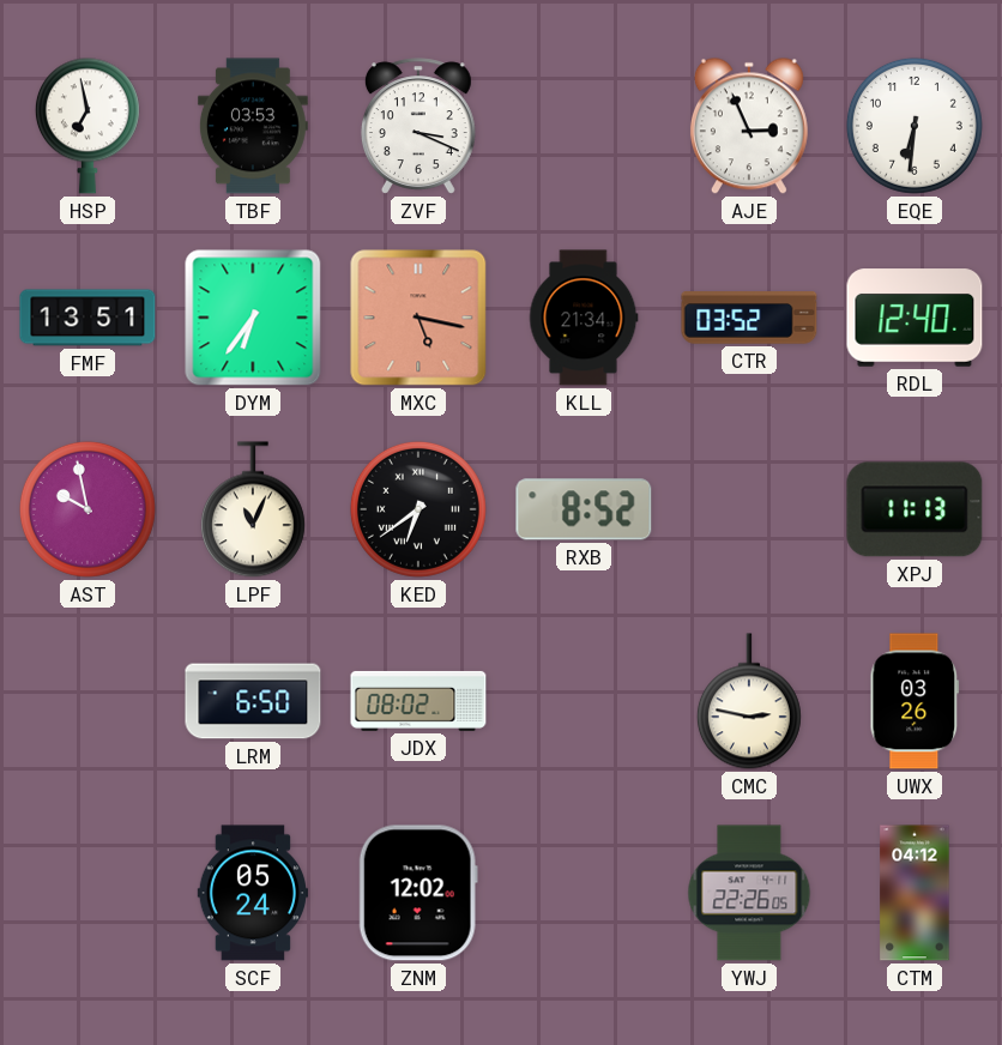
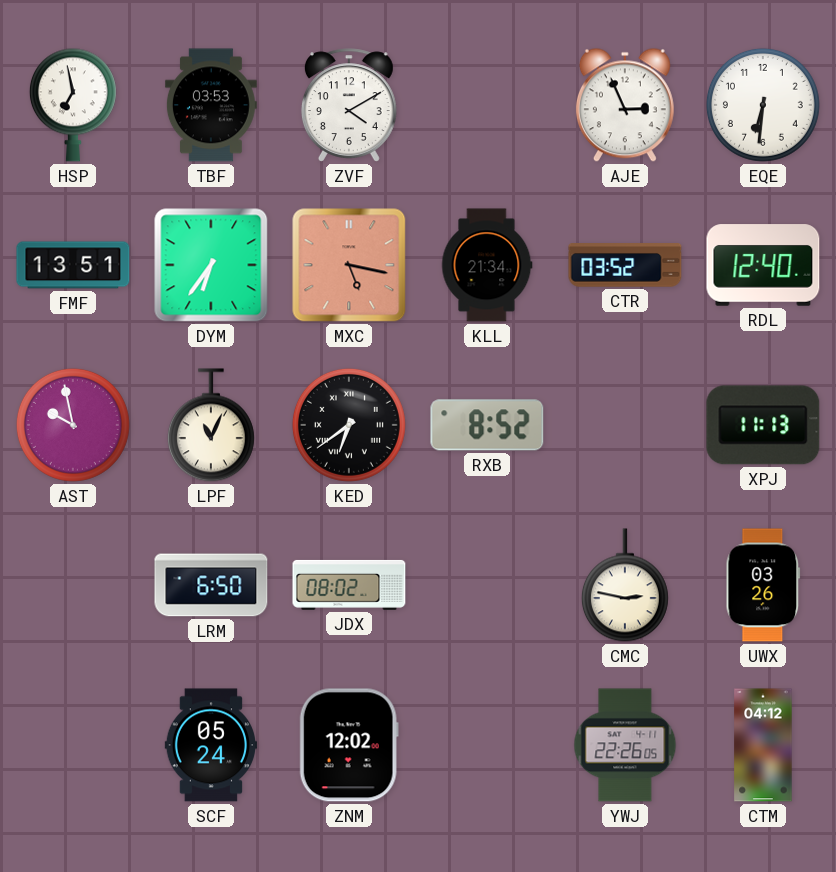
ZVF: 3:19 -> 4:10
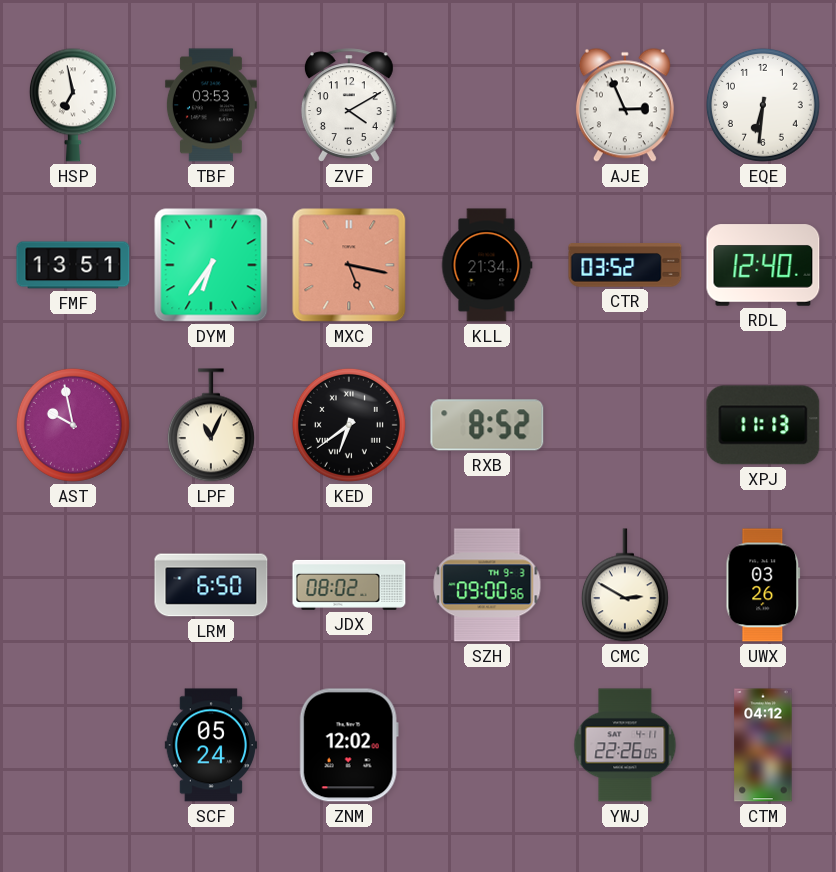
SZH: none -> 09:00
CMC: 2:47 -> 2:50
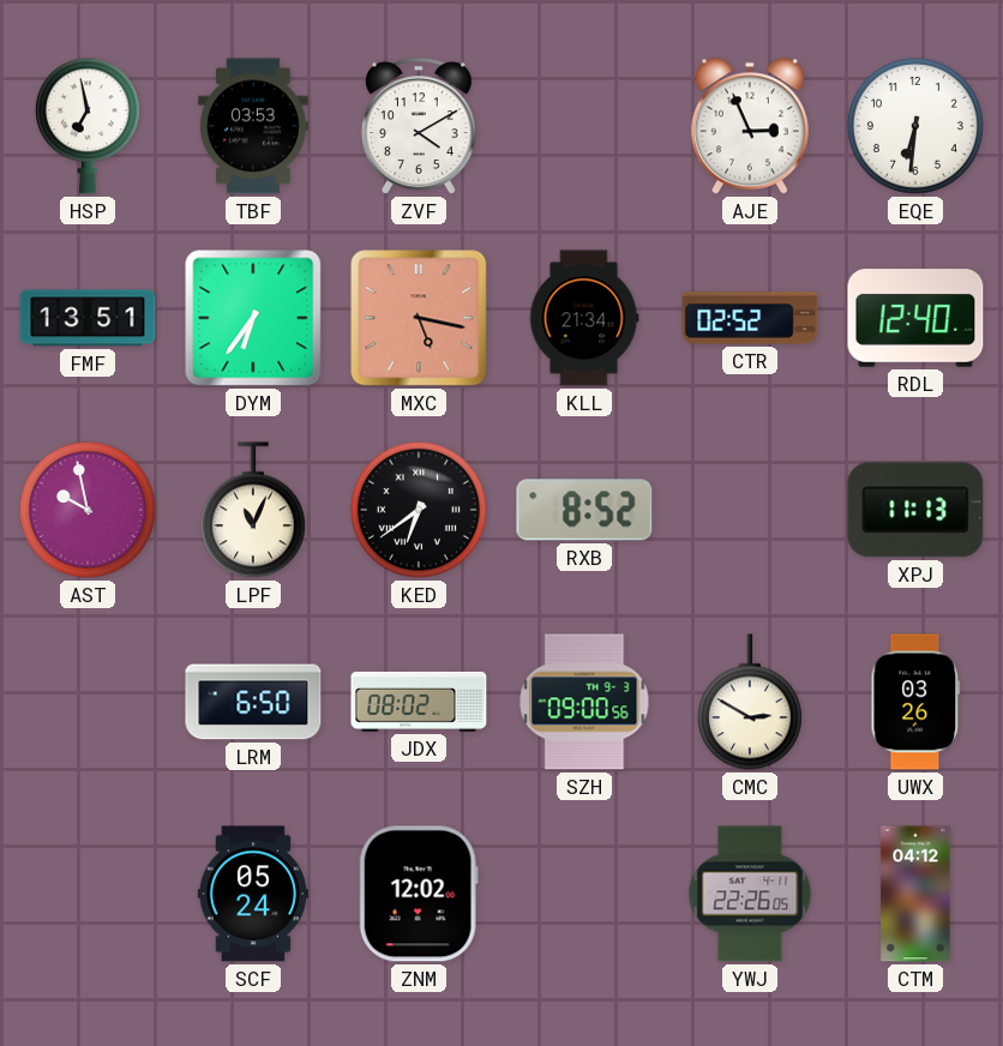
CTR: 03:52 -> 02:52
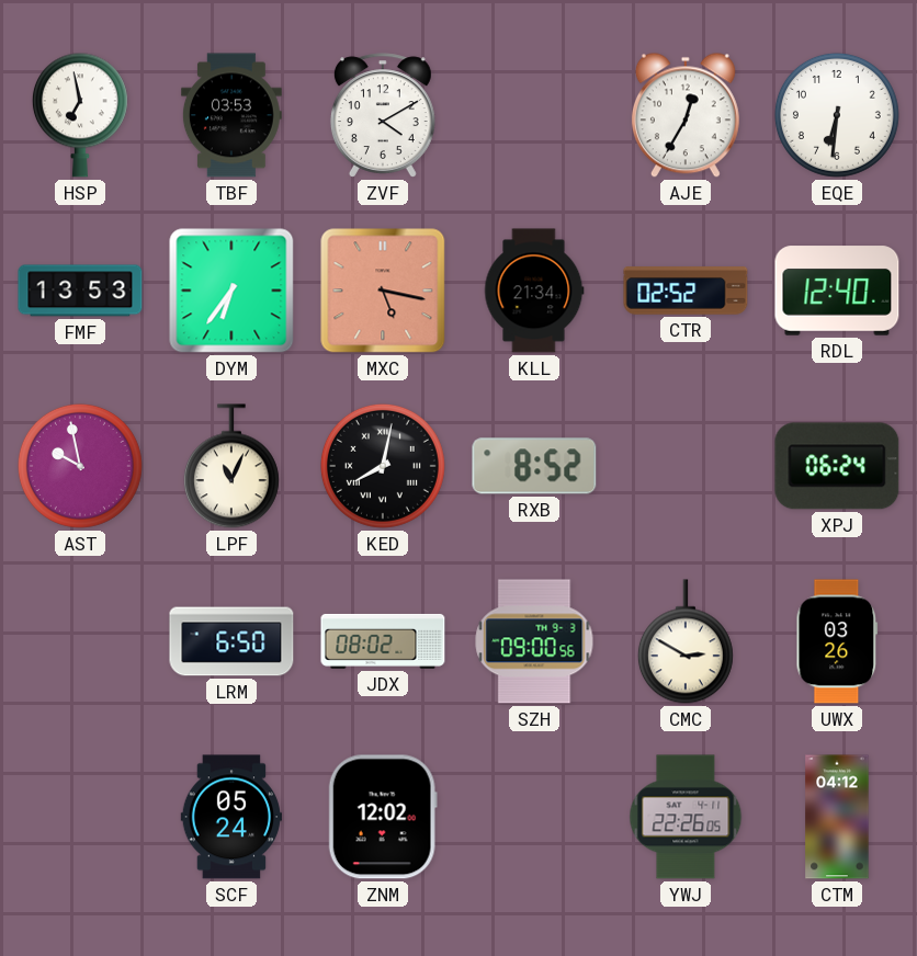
AJE: 2:56 -> 12:35
FMF: 13:51 -> 13:53
KED: 6:39 -> 8:02
XPJ: 11:13 -> 06:24
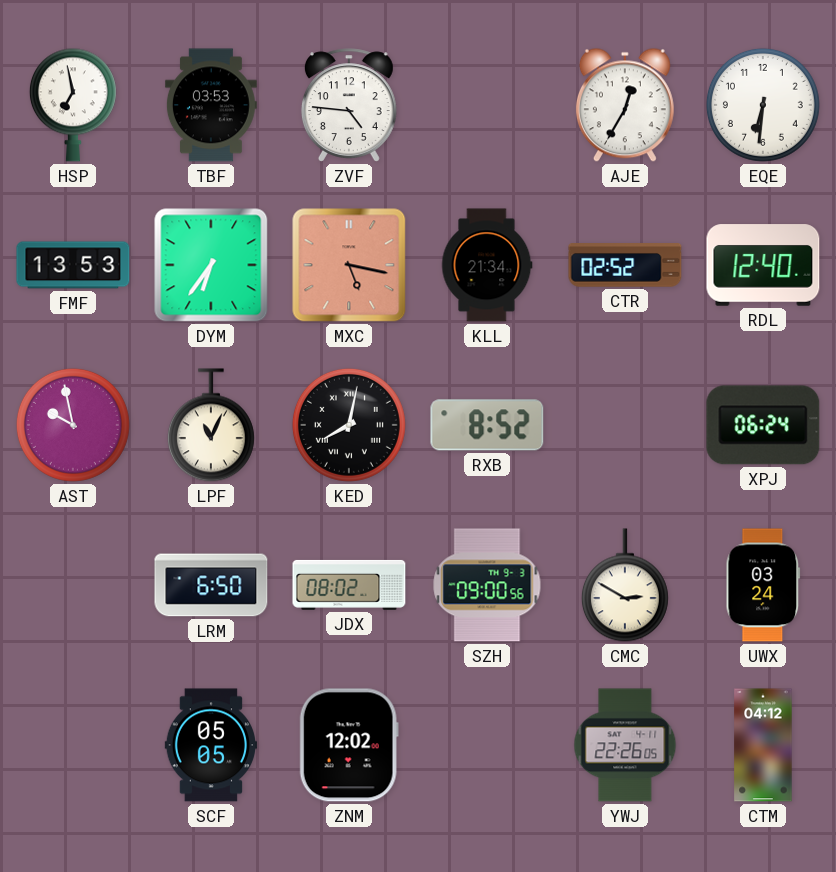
ZVF: 4:10 -> 4:46
UWX: 03:26 -> 03:24
SCF: 05:24 -> 05:05
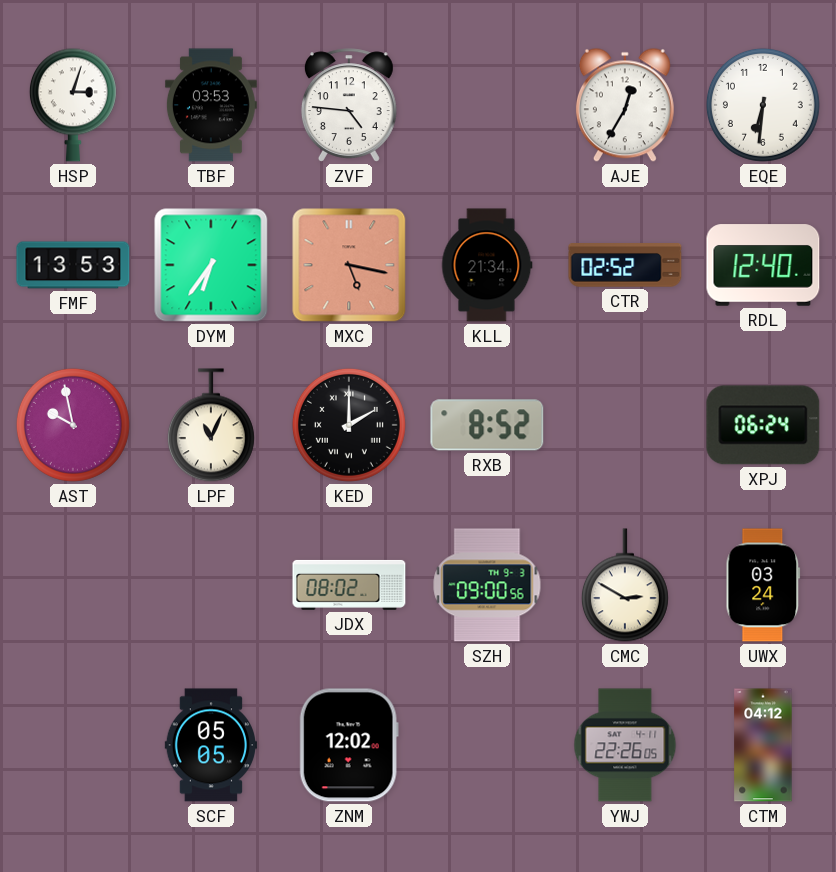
HSP: 6:58 -> 3:03
KED: 8:02 -> 2:00
LRM: 6:50 -> none
